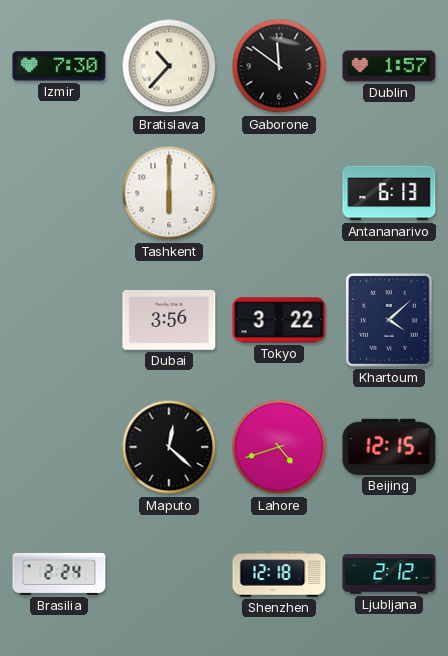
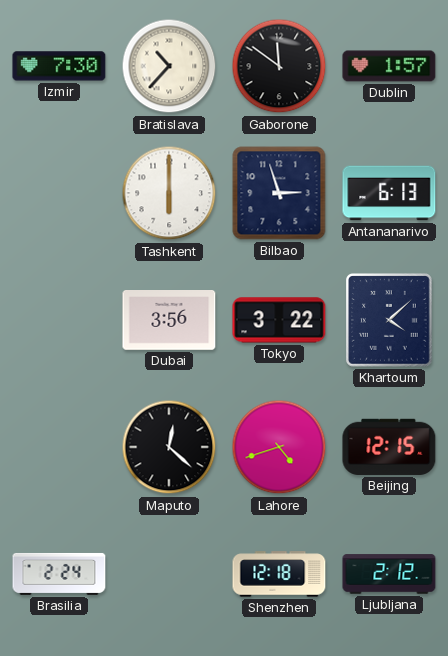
Bilbao: none -> 2:57
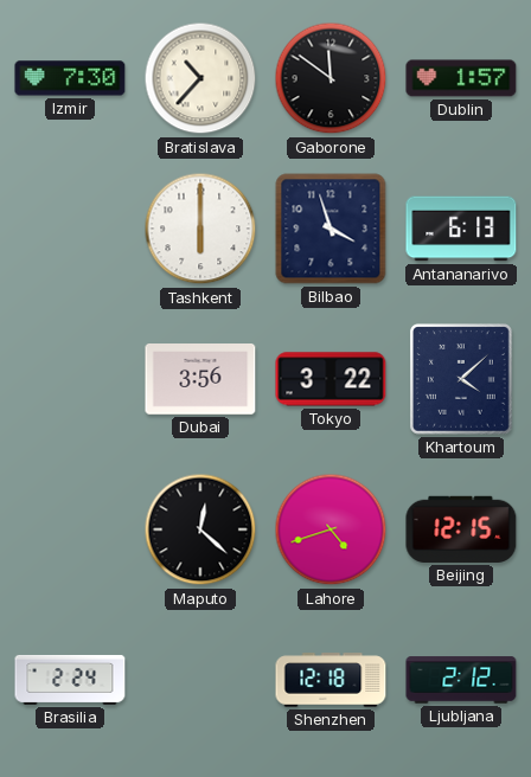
Bilbao: 2:57 -> 3:57
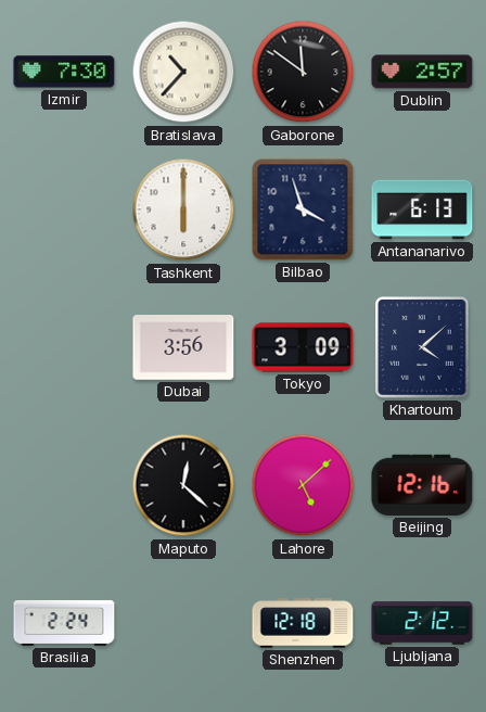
Dublin: 1:57 -> 2:57
Tokyo: 3:22 -> 3:09
Lahore: 4:42 -> 5:08
Beijing: 12:15 -> 12:16
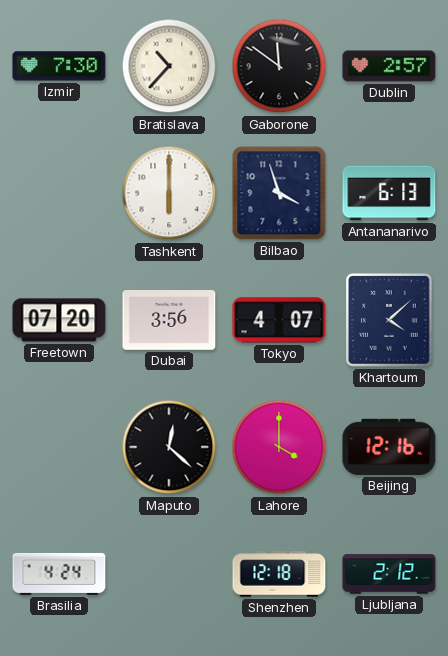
Freetown: none -> 07:20
Tokyo: 3:09 -> 4:07
Lahore: 5:08 -> 4:00
Brasilia: 2:24 -> 4:24
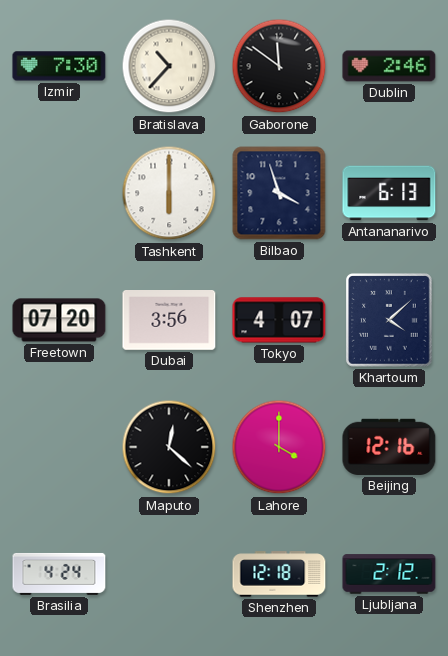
Dublin: 2:57 -> 2:46
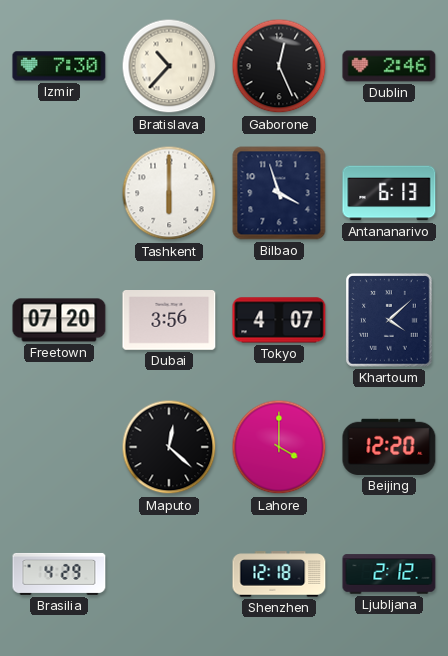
Gaborone: 11:51 -> 12:26
Beijing: 12:16 -> 12:20
Brasilia: 4:24 -> 4:29
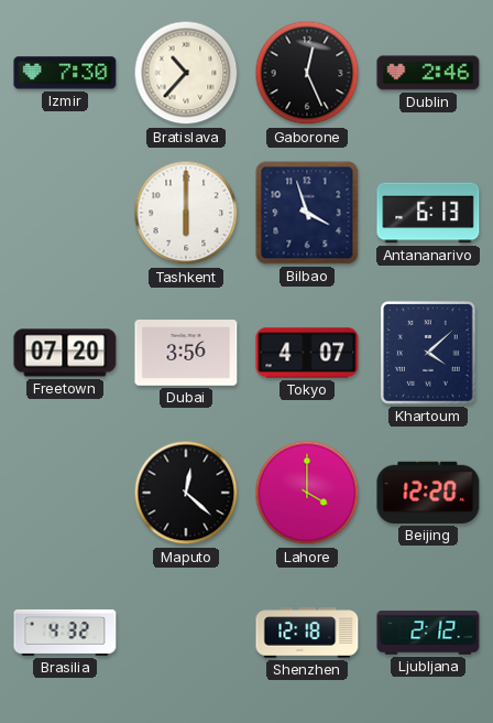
Brasilia: 4:29 -> 4:32
